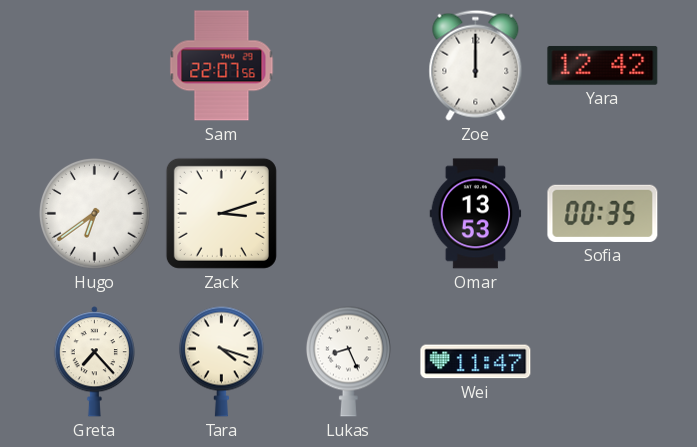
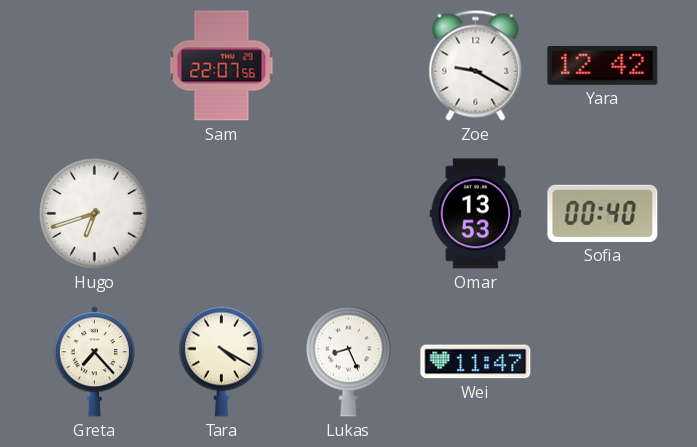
Zoe: 12:00 -> 9:20
Hugo: 6:39 -> 6:42
Zack: 3:12 -> none
Sofia: 00:35 -> 00:40
Tara: 4:18 -> 4:20
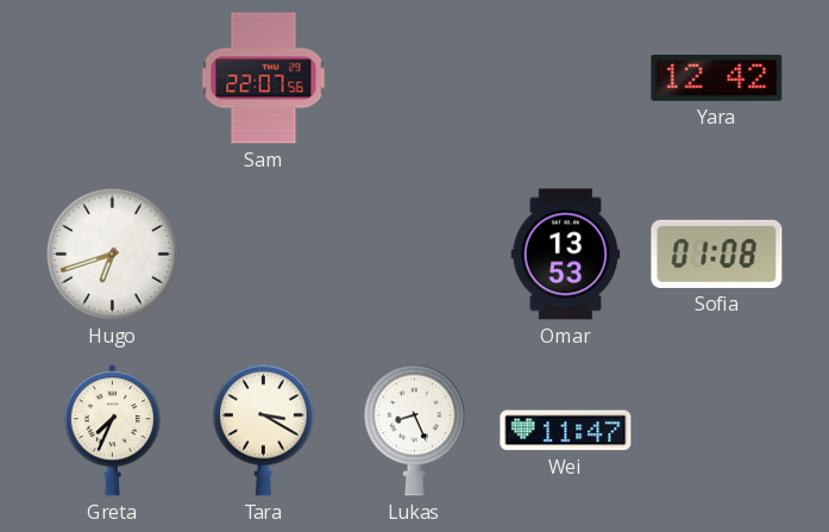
Zoe: 9:20 -> none
Sofia: 00:40 -> 01:08
Greta: 7:23 -> 7:34
Tara: 4:20 -> 3:20
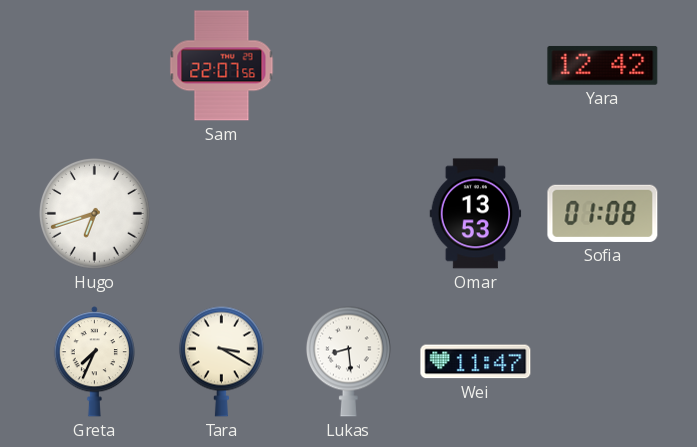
Lukas: 8:26 -> 8:29
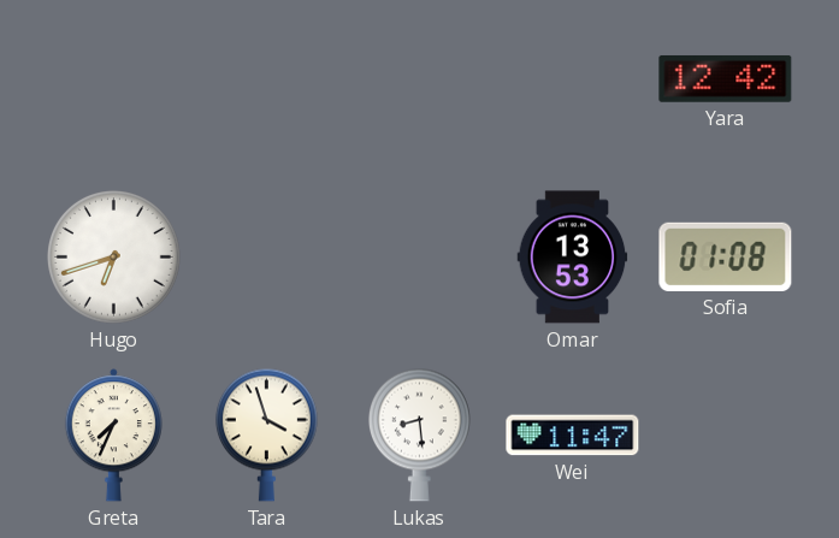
Sam: 22:07 -> none
Tara: 3:20 -> 3:57
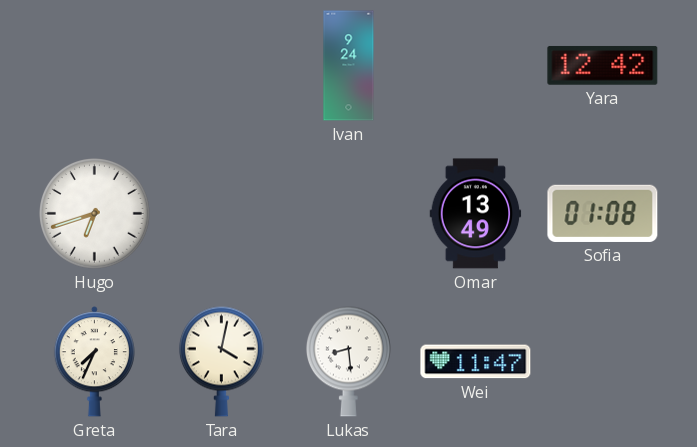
Ivan: none -> 9:24
Omar: 13:53 -> 13:49
Tara: 3:57 -> 4:02
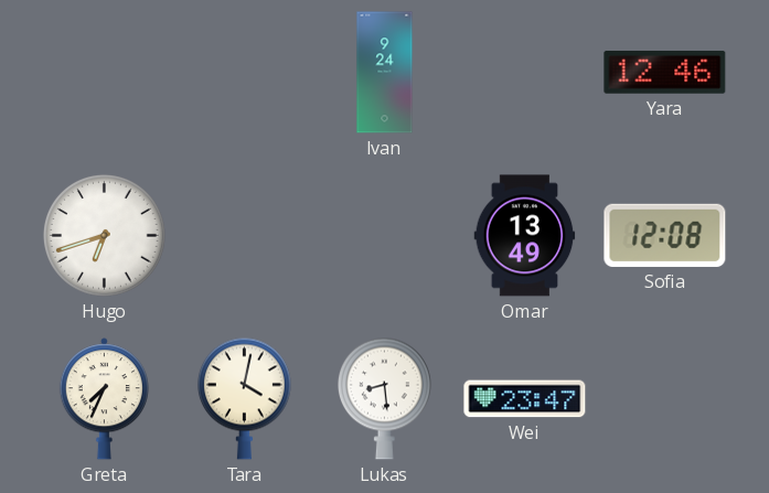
Yara: 12:42 -> 12:46
Sofia: 01:08 -> 12:08
Wei: 11:47 -> 23:47
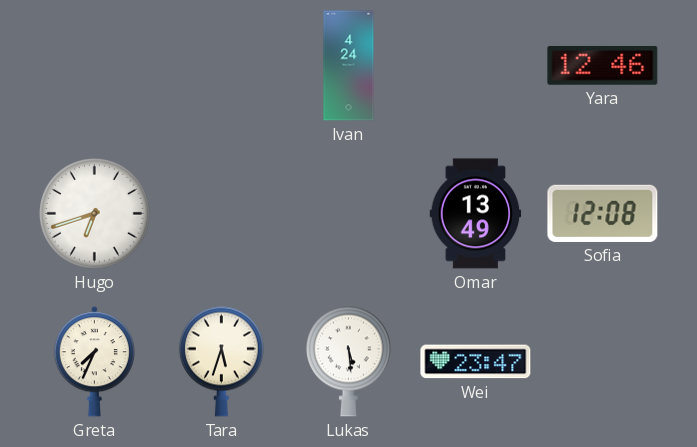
Ivan: 9:24 -> 4:24
Tara: 4:02 -> 5:33
Lukas: 8:29 -> 5:29
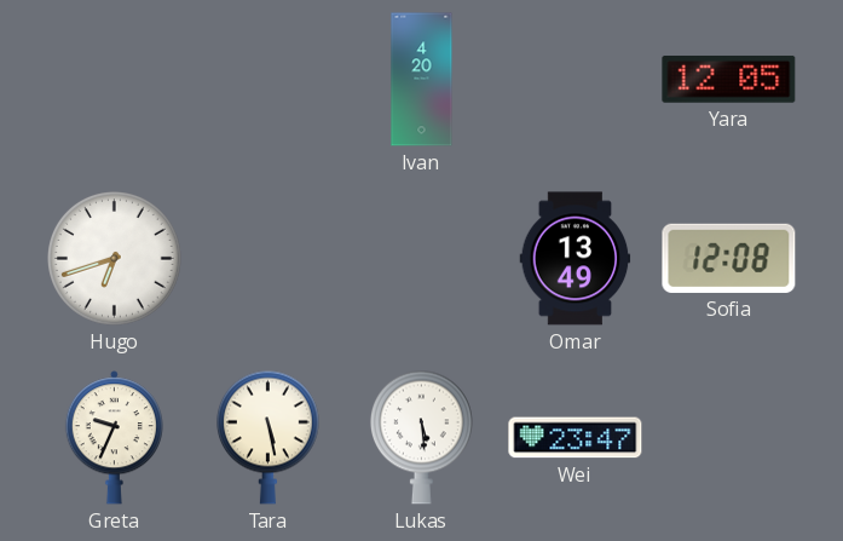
Ivan: 4:24 -> 4:20
Yara: 12:46 -> 12:05
Greta: 7:34 -> 9:34
Tara: 5:33 -> 5:28
